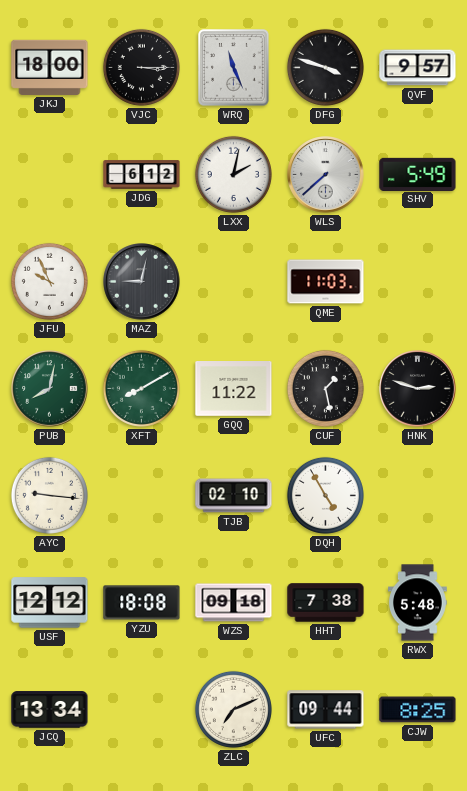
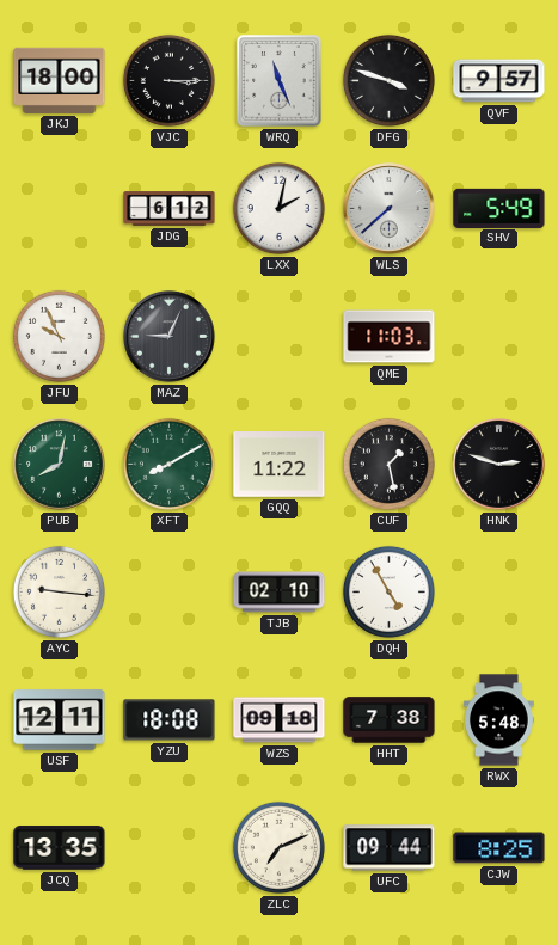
MAZ: 9:02 -> 9:04
USF: 12:12 -> 12:11
JCQ: 13:34 -> 13:35
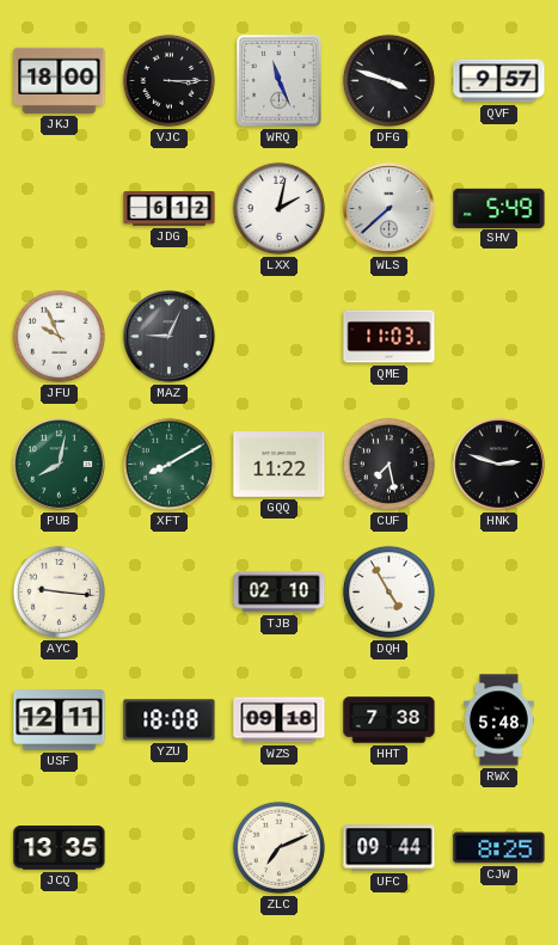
CUF: 1:28 -> 7:28
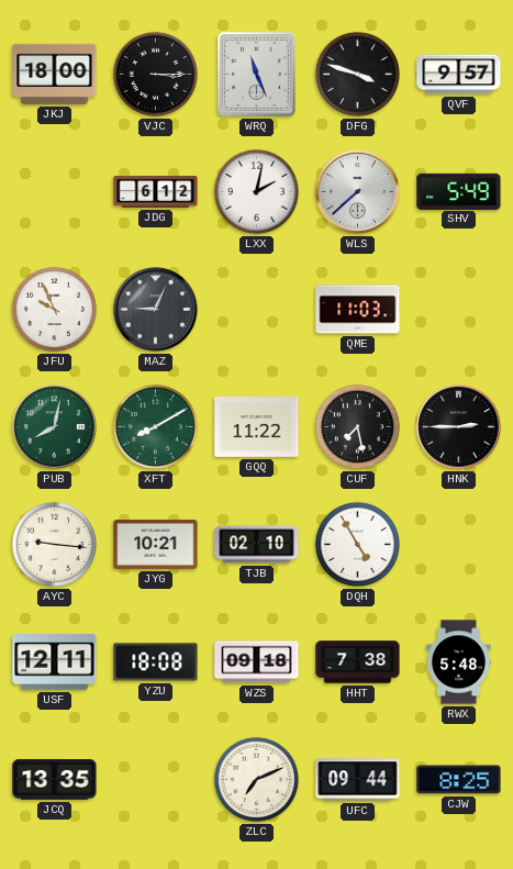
HNK: 2:48 -> 2:45
JYG: none -> 10:21
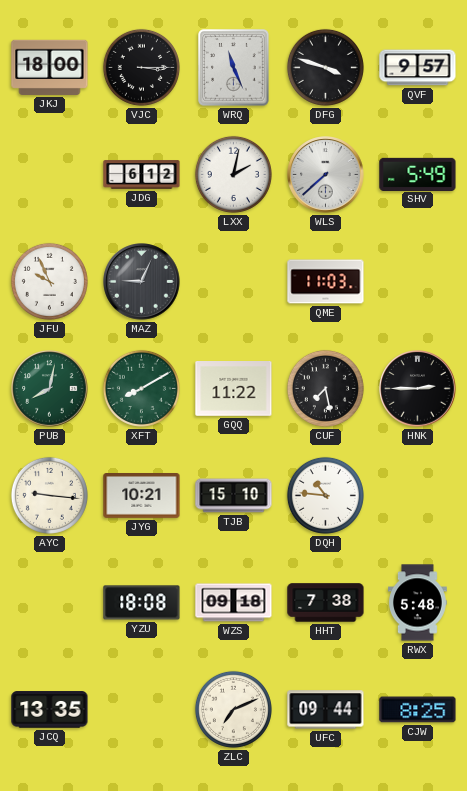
TJB: 02:10 -> 15:10
DQH: 4:55 -> 10:46
USF: 12:11 -> none
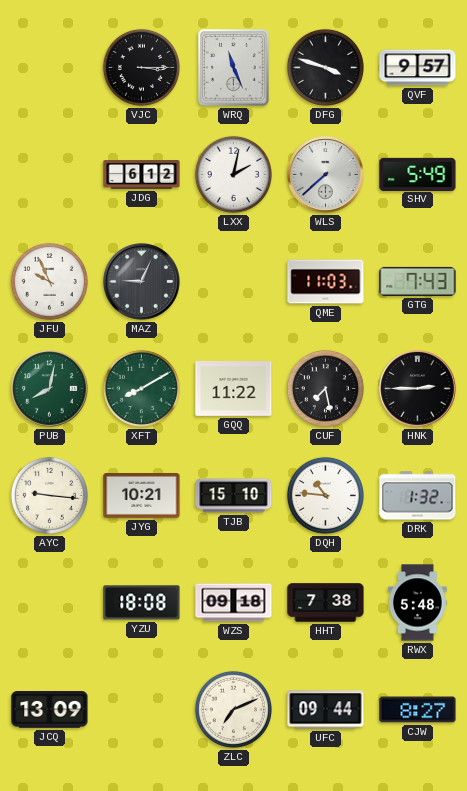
JKJ: 18:00 -> none
GTG: none -> 7:43
DRK: none -> 1:32
JCQ: 13:35 -> 13:09
CJW: 8:25 -> 8:27
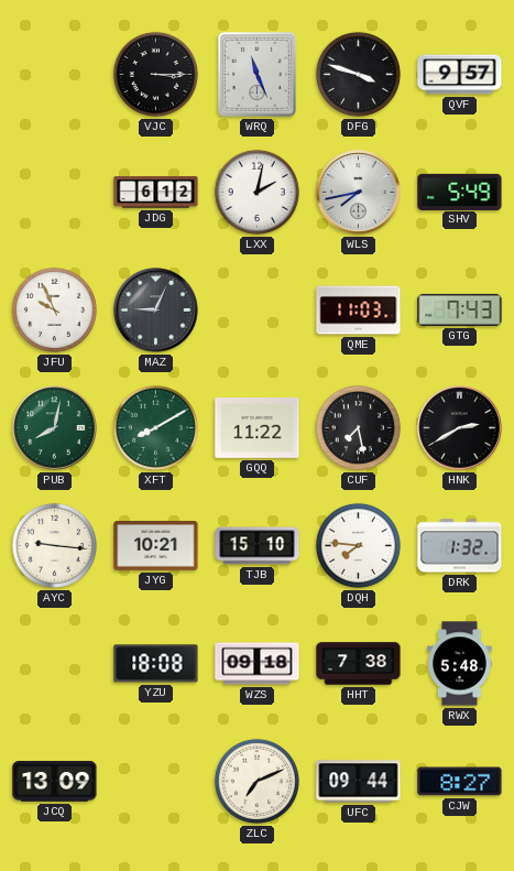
WLS: 7:38 -> 7:43
HNK: 2:45 -> 2:40
DQH: 10:46 -> 7:46
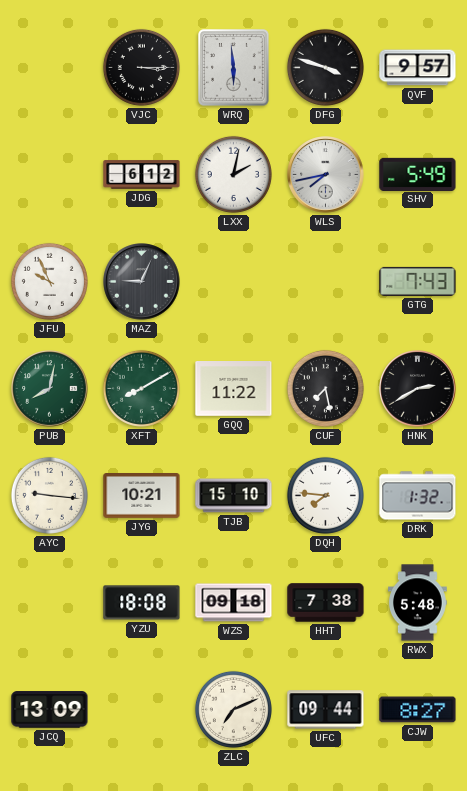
WRQ: 11:26 -> 5:59
QME: 11:03 -> none
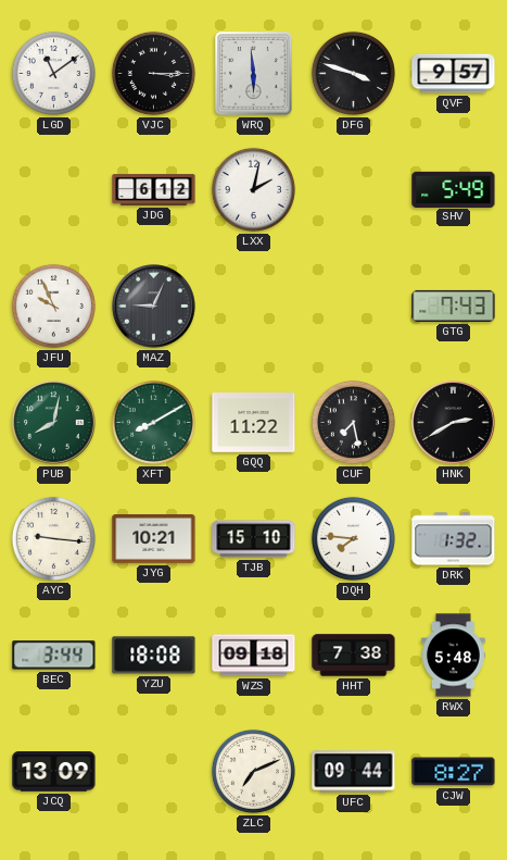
LGD: none -> 11:09
WLS: 7:43 -> none
BEC: none -> 3:44
